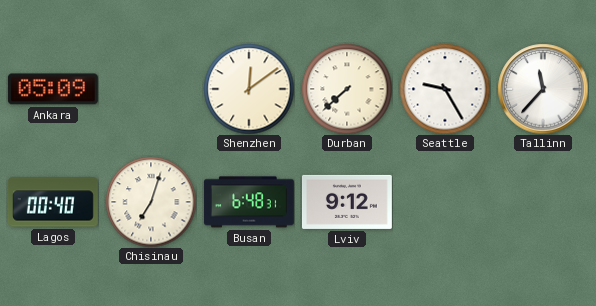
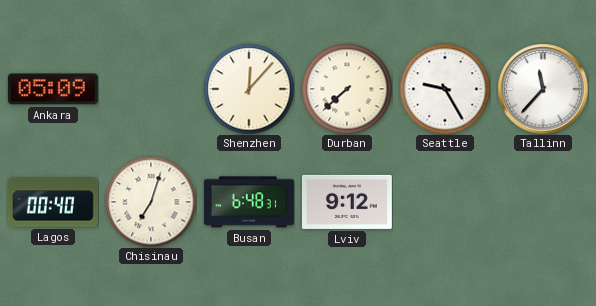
Shenzhen: 12:09 -> 12:07
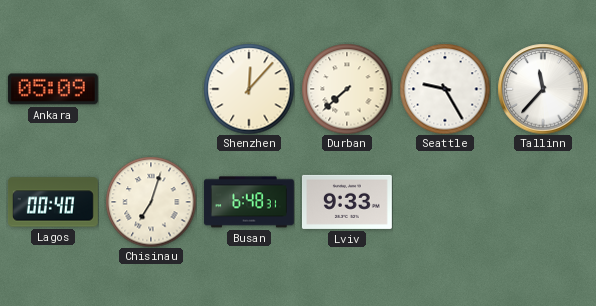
Lviv: 9:12 -> 9:33
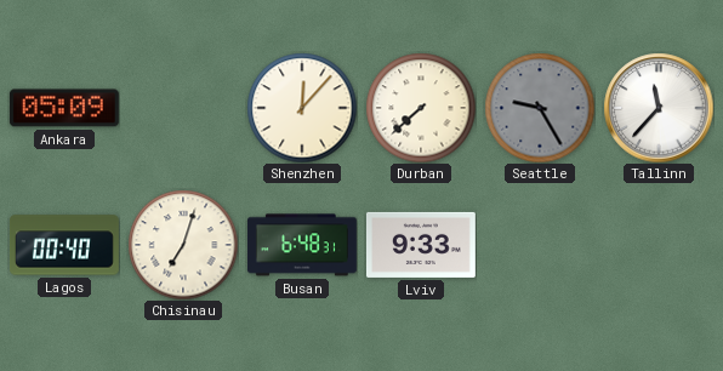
Seattle dial: white -> grey
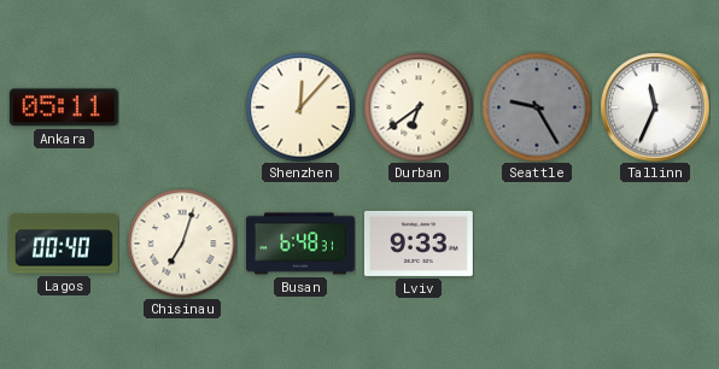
Ankara: 05:09 -> 05:11
Durban: 7:38 -> 6:39
Tallinn: 11:37 -> 11:34
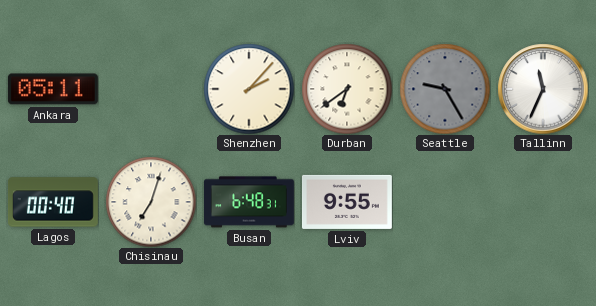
Shenzhen: 12:07 -> 2:07
Lviv: 9:33 -> 9:55
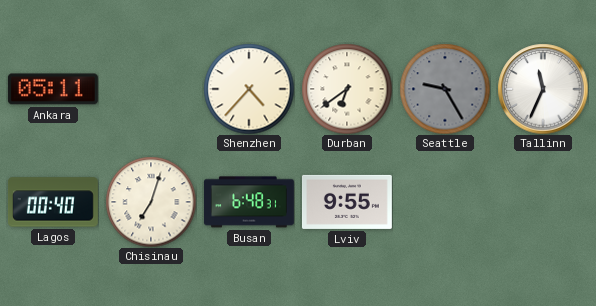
Shenzhen: 2:07 -> 4:37
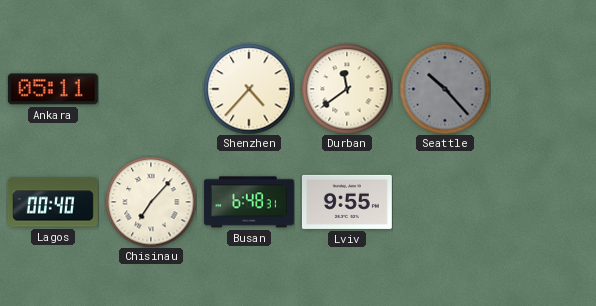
Durban: 6:39 -> 11:39
Seattle: 9:25 -> 10:23
Tallinn: 11:34 -> none
Chisinau: 7:03 -> 7:07
